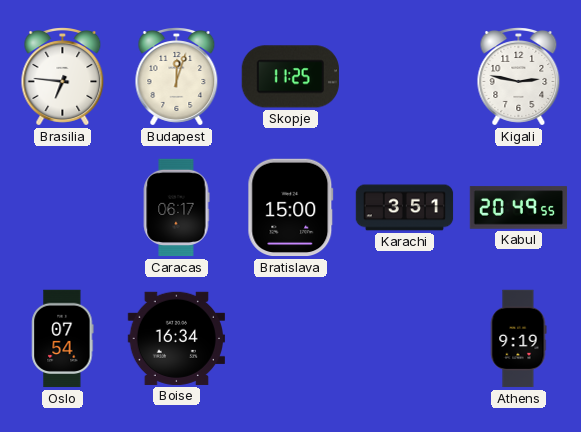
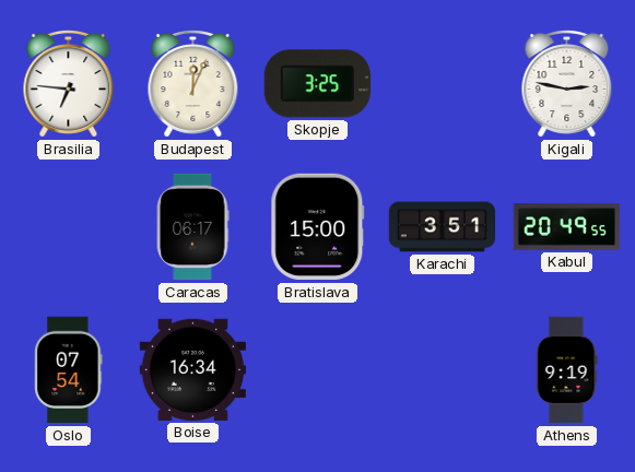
Budapest: 12:03 -> 12:04
Skopje: 11:25 -> 3:25
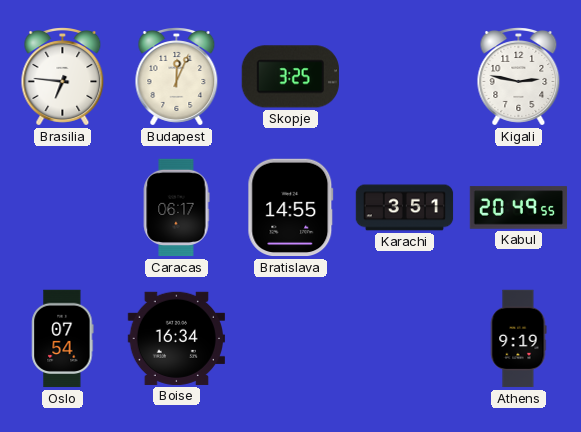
Bratislava: 15:00 -> 14:55
